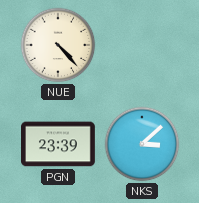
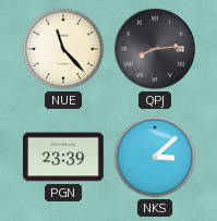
NUE: 4:23 -> 11:23
QPJ: none -> 8:14
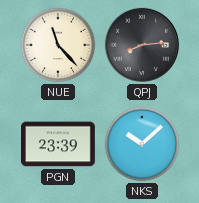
NKS: 3:08 -> 10:08
